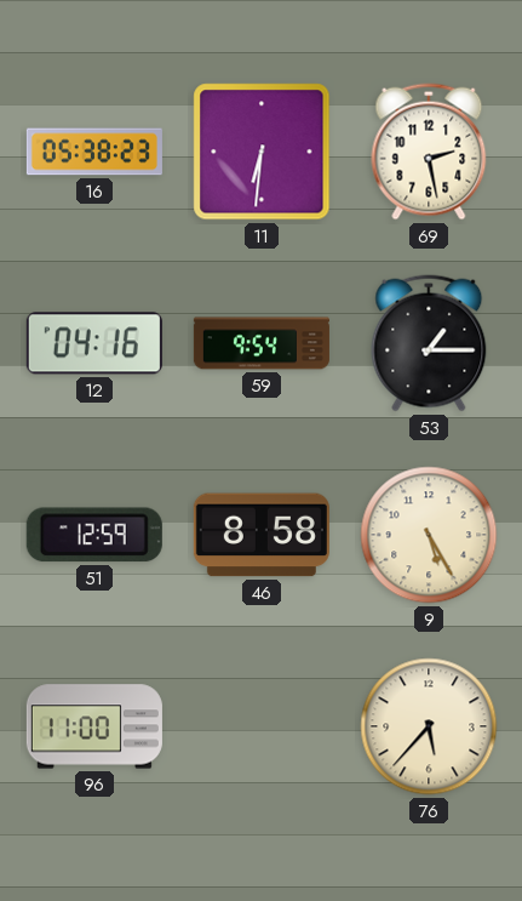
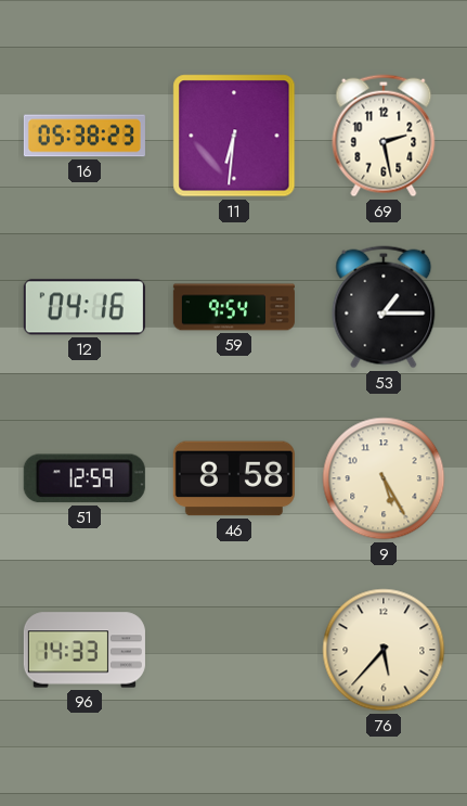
96: 11:00 -> 14:33
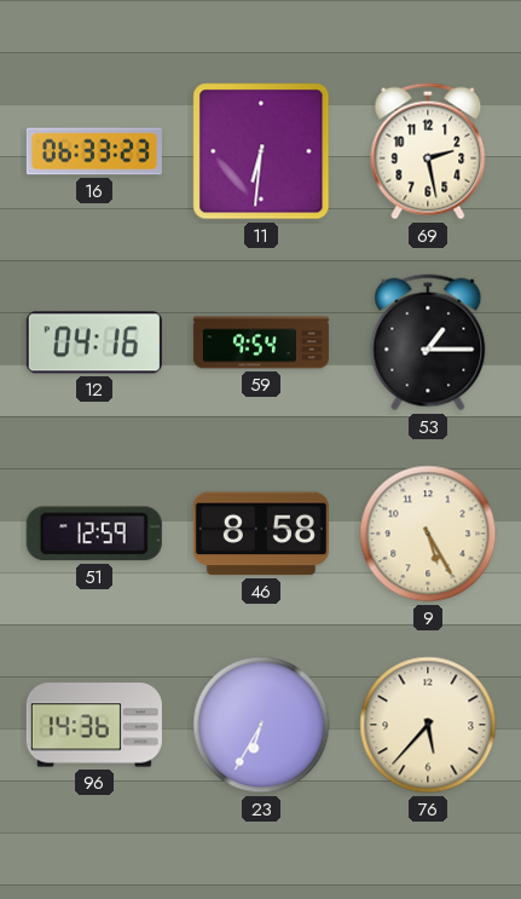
16: 05:38 -> 06:33
96: 14:33 -> 14:36
23: none -> 6:35
